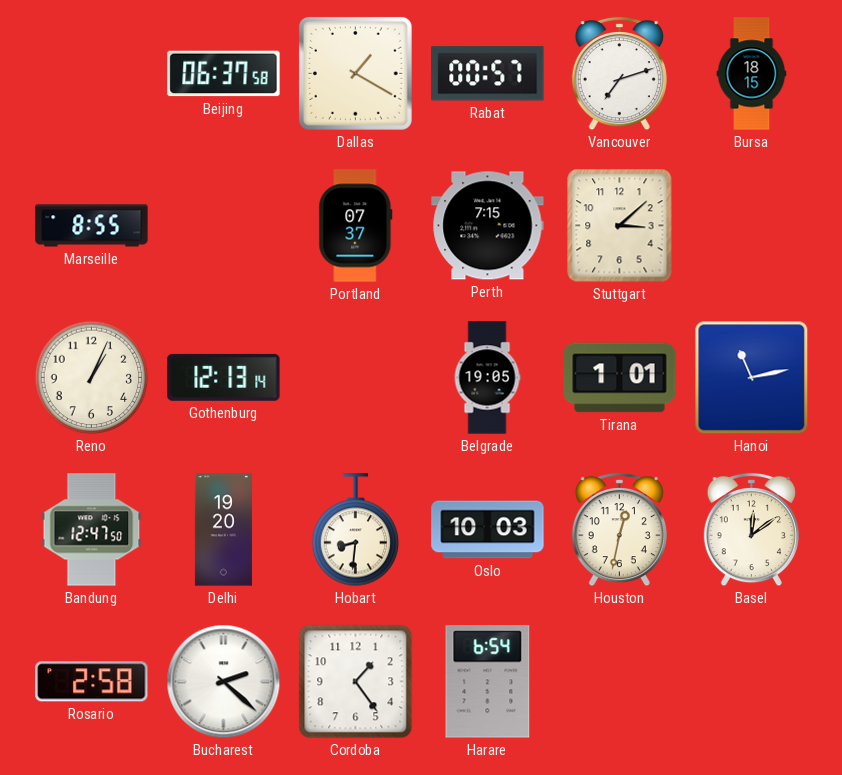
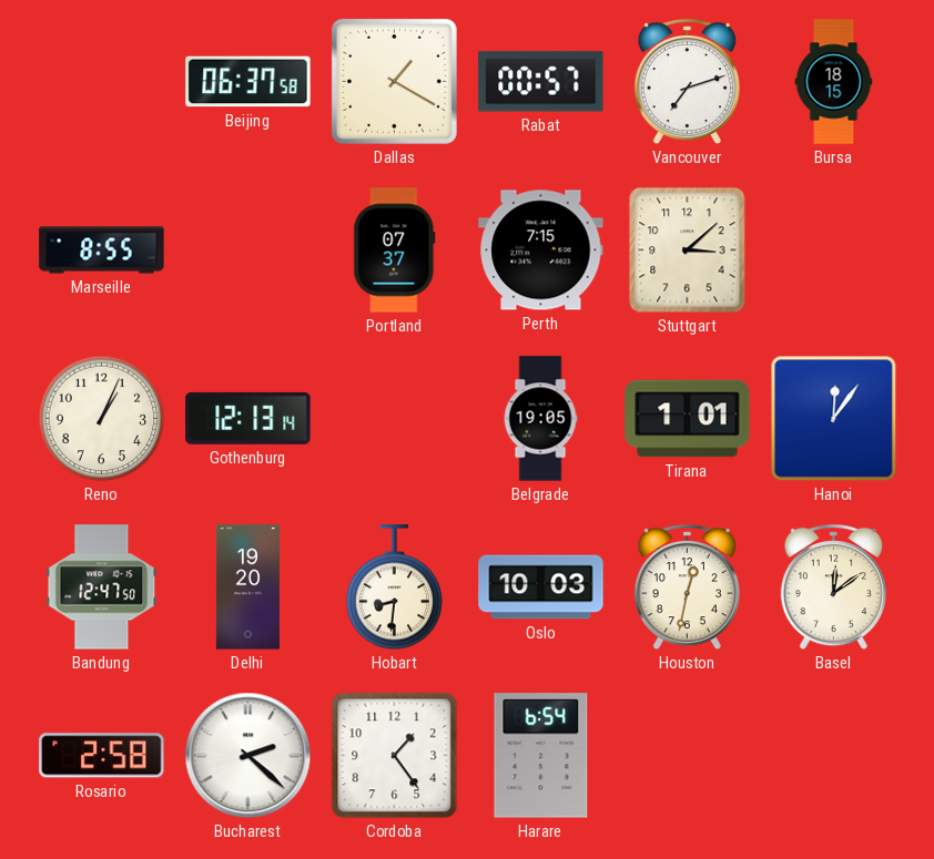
Hanoi: 11:13 -> 12:06
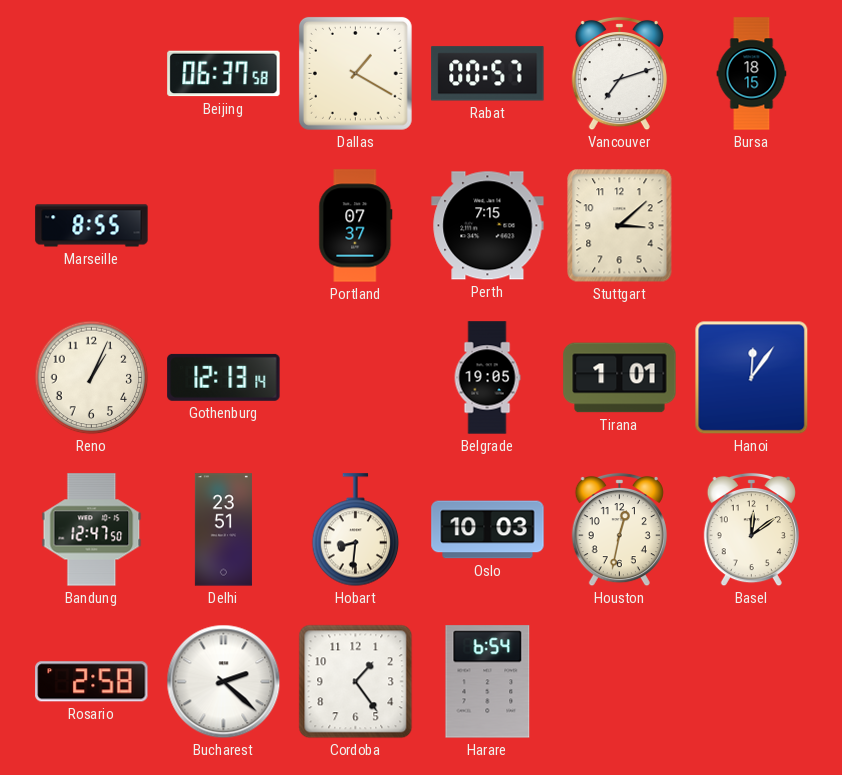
Delhi: 19:20 -> 23:51
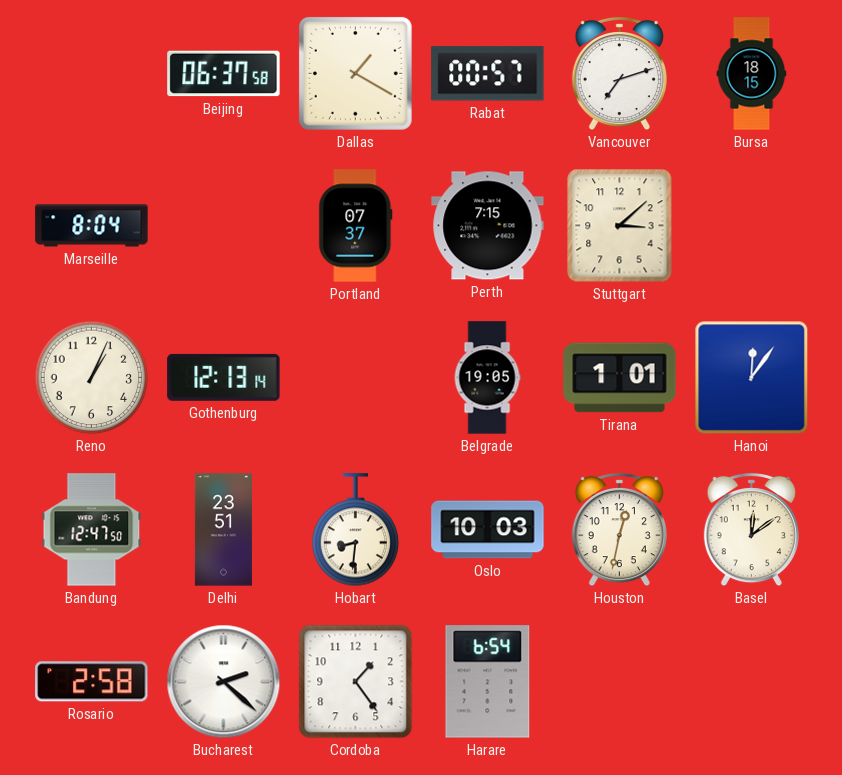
Marseille: 8:55 -> 8:04
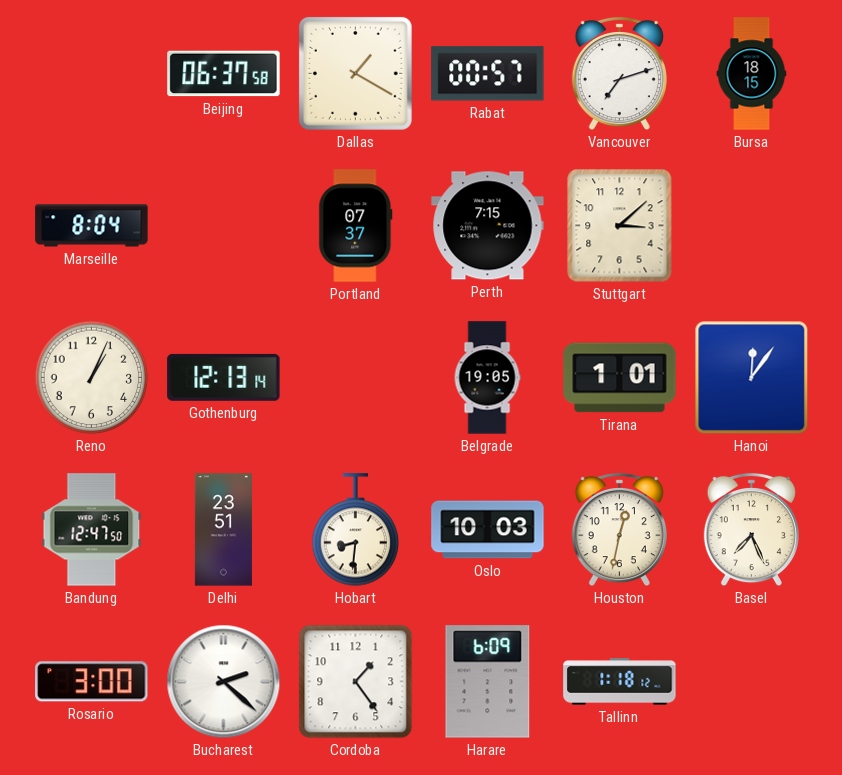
Basel: 12:09 -> 7:26
Rosario: 2:58 -> 3:00
Harare: 6:54 -> 6:09
Tallinn: none -> 1:18
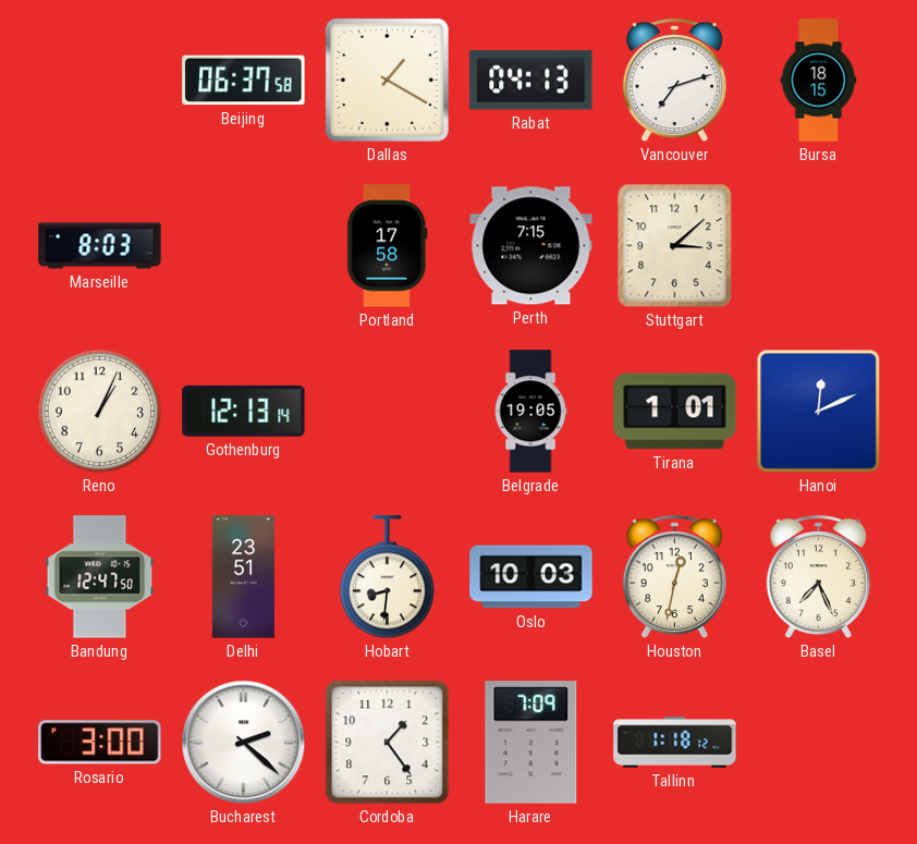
Rabat: 00:57 -> 04:13
Marseille: 8:04 -> 8:03
Portland: 07:37 -> 17:58
Hanoi: 12:06 -> 12:11
Harare: 6:09 -> 7:09
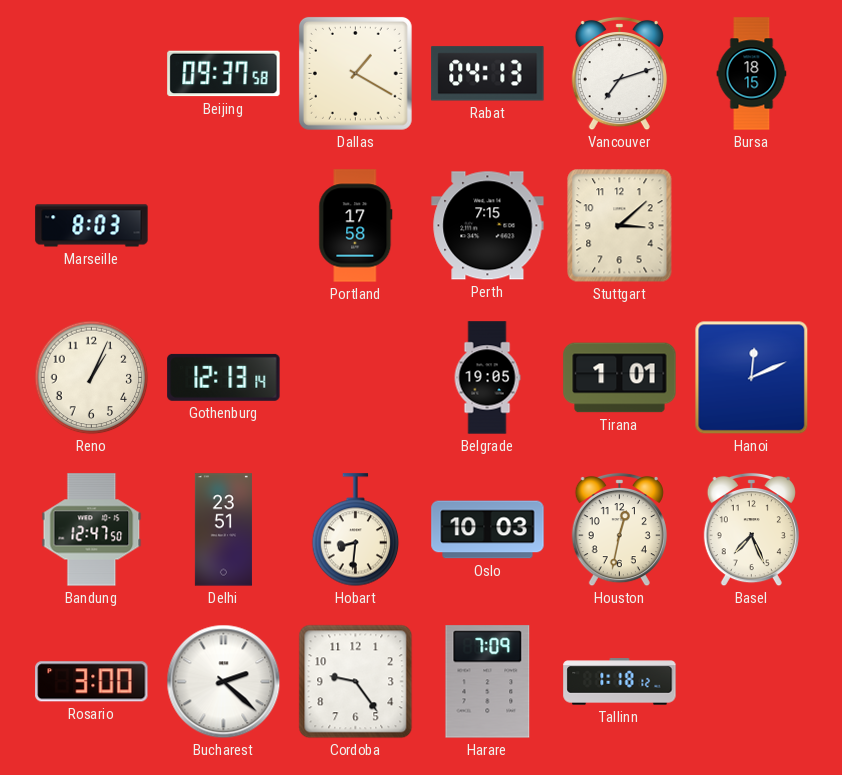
Beijing: 06:37 -> 09:37
Cordoba: 1:24 -> 9:24
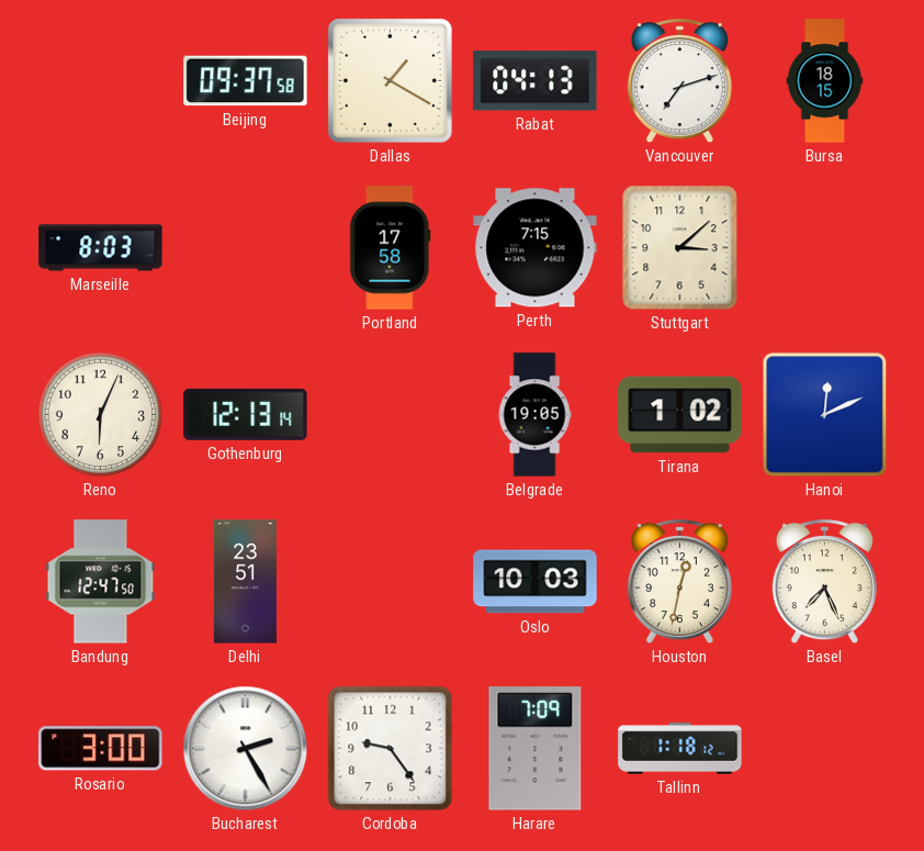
Reno: 1:04 -> 6:04
Tirana: 1:01 -> 1:02
Hobart: 8:31 -> none
Bucharest: 2:22 -> 2:25
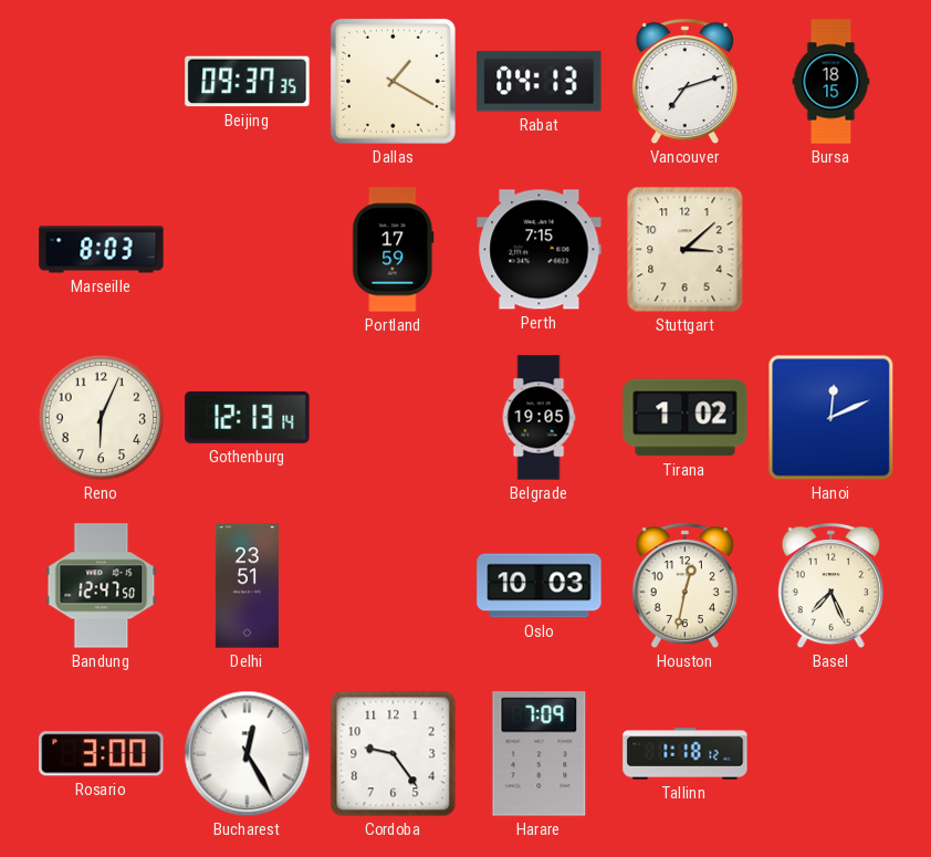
Beijing: 09:37:58 -> 09:37:35
Portland: 17:58 -> 17:59
Bucharest: 2:25 -> 12:25
